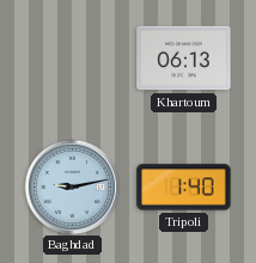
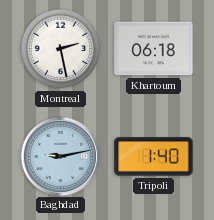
Montreal: none -> 2:28
Khartoum: 06:13 -> 06:18
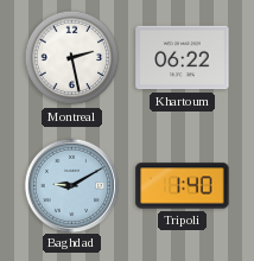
Khartoum: 06:18 -> 06:22
Baghdad: 9:13 -> 9:10
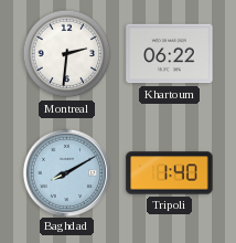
Montreal: 2:28 -> 2:31
Baghdad: 9:10 -> 8:10
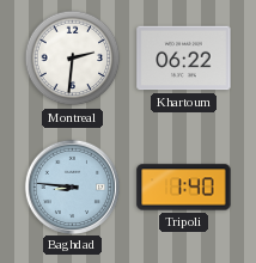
Baghdad: 8:10 -> 8:46
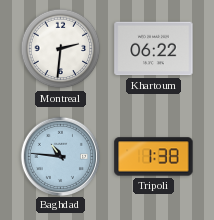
Baghdad: 8:46 -> 10:46
Tripoli: 1:40 -> 1:38
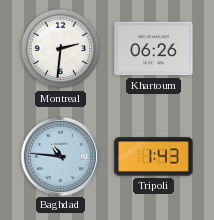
Khartoum: 06:22 -> 06:26
Tripoli: 1:38 -> 1:43
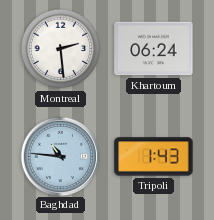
Montreal: 2:31 -> 2:29
Khartoum: 06:26 -> 06:24
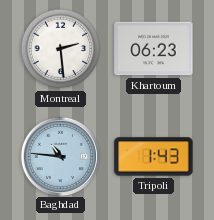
Khartoum: 06:24 -> 06:23
